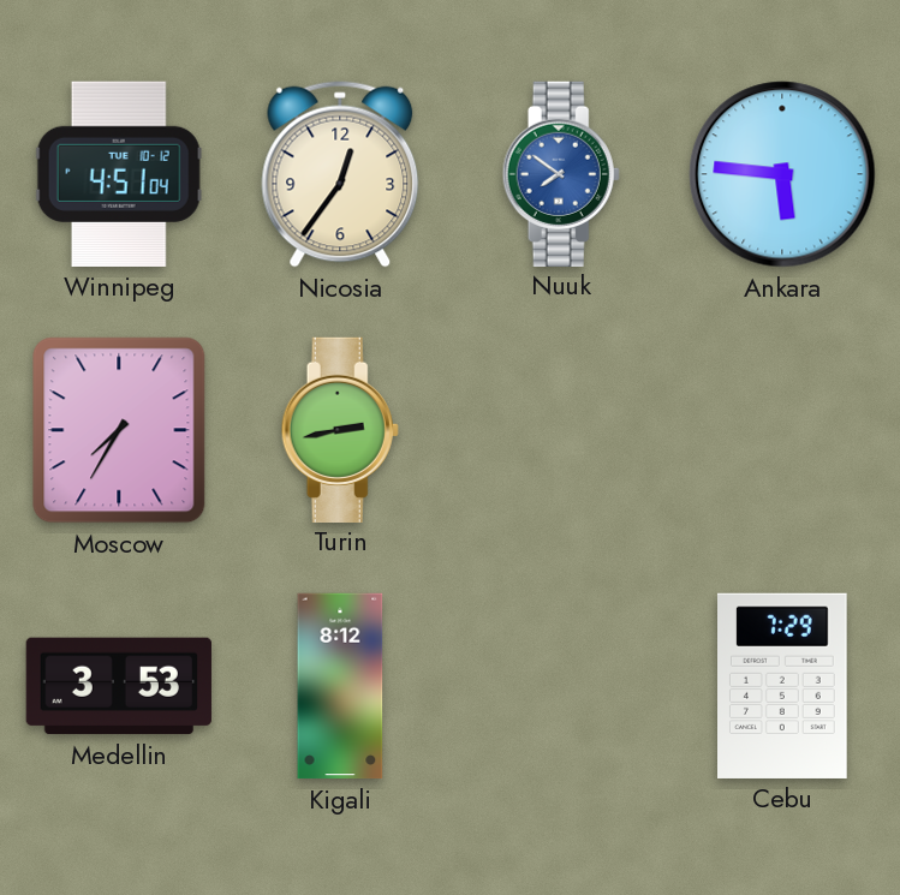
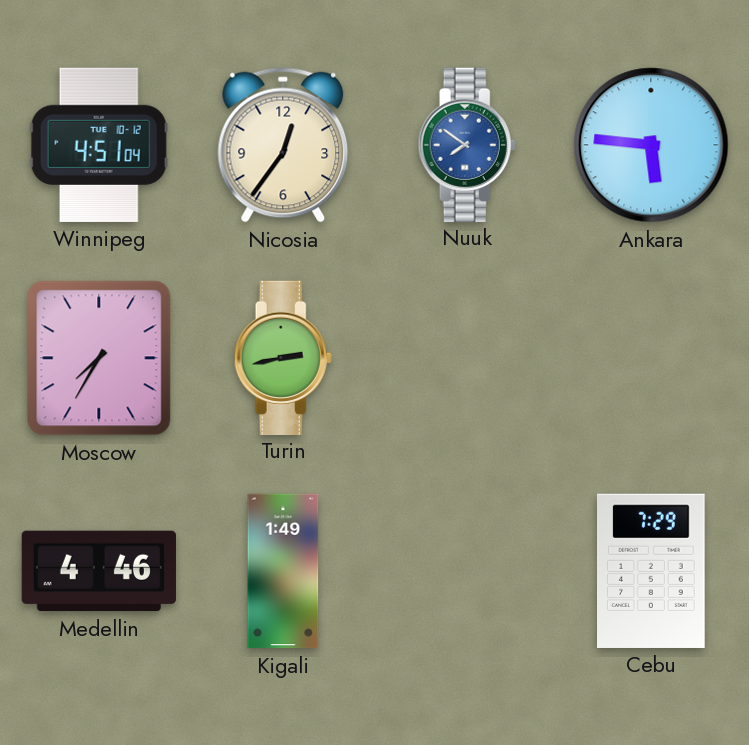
Medellin: 3:53 -> 4:46
Kigali: 8:12 -> 1:49
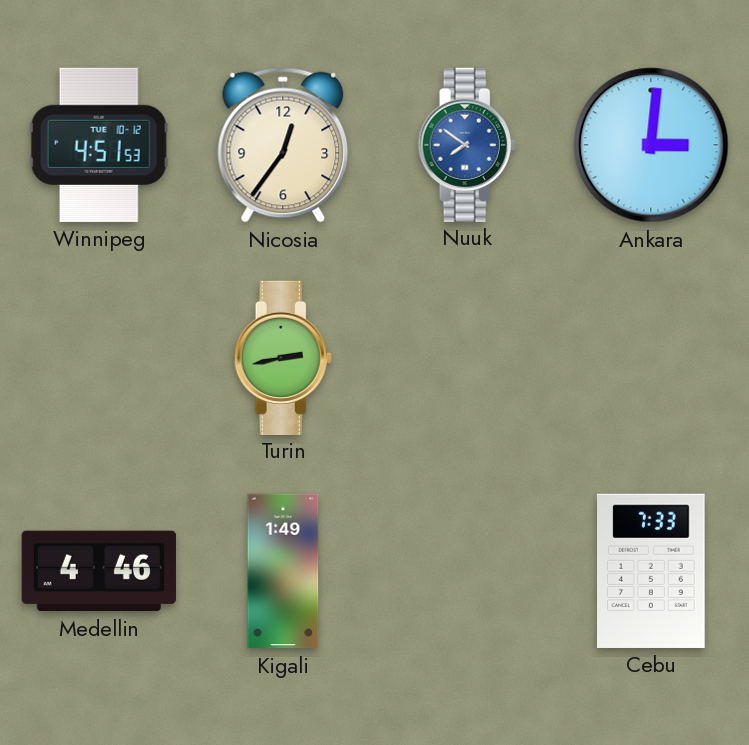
Winnipeg: 4:51:04 -> 4:51:53
Ankara: 5:46 -> 3:01
Moscow: 7:35 -> none
Cebu: 7:29 -> 7:33
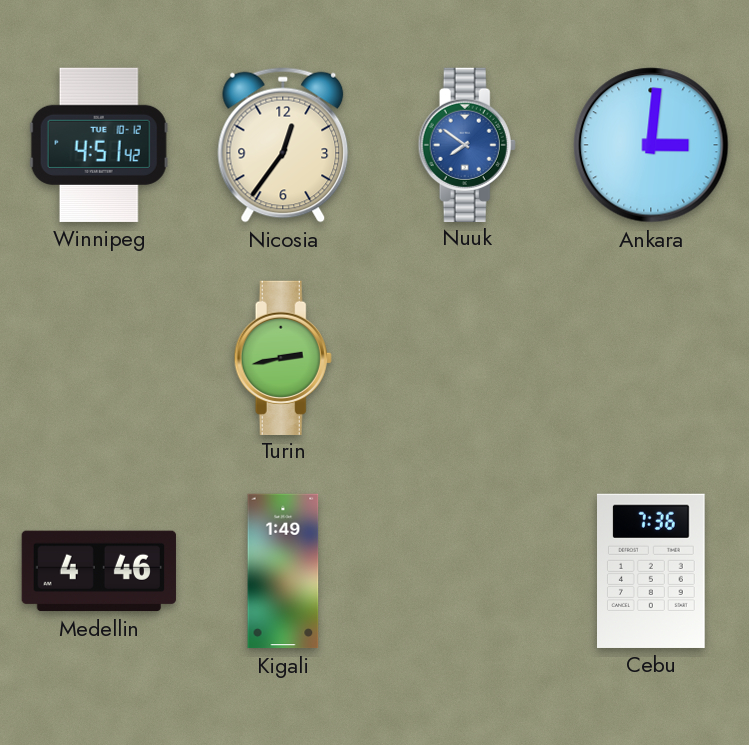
Winnipeg: 4:51:53 -> 4:51:42
Cebu: 7:33 -> 7:36
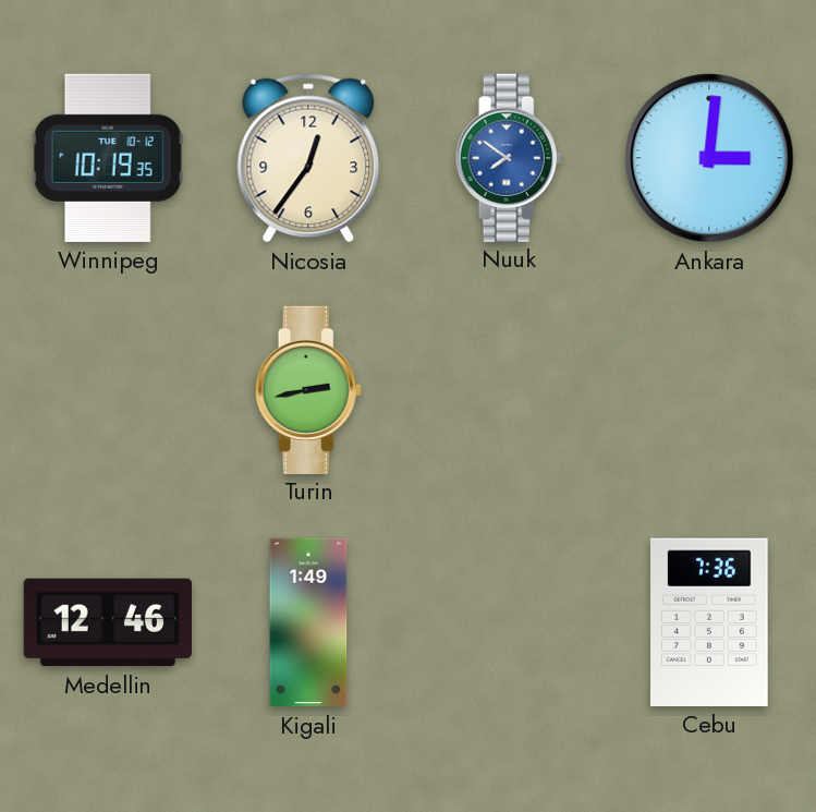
Winnipeg: 4:51 -> 10:19
Medellin: 4:46 -> 12:46
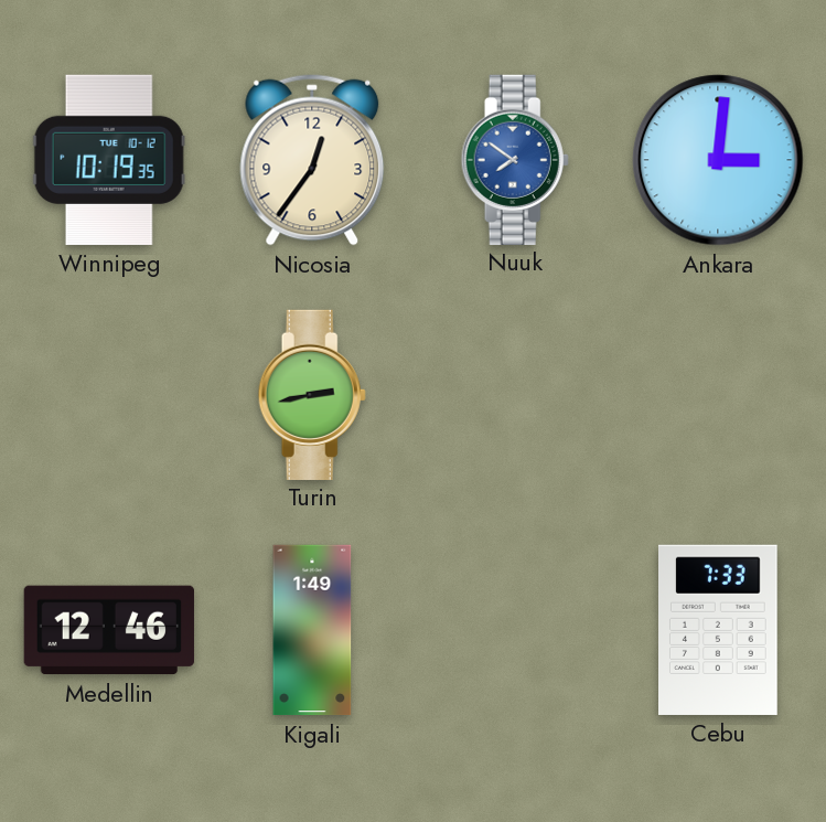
Cebu: 7:36 -> 7:33
